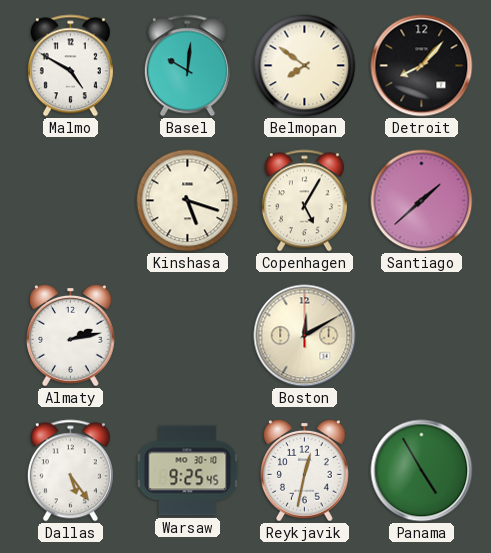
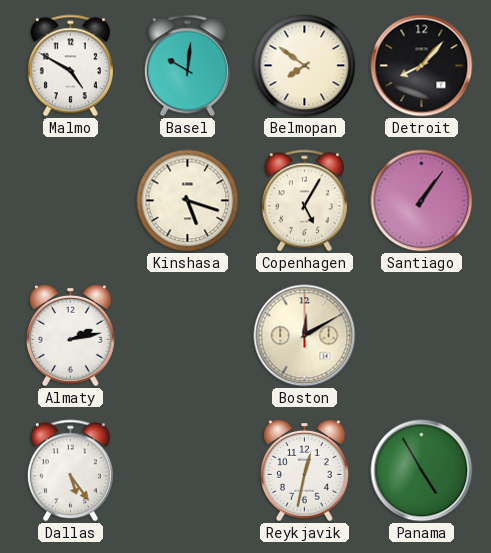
Santiago: 1:38 -> 1:06
Warsaw: 9:25 -> none
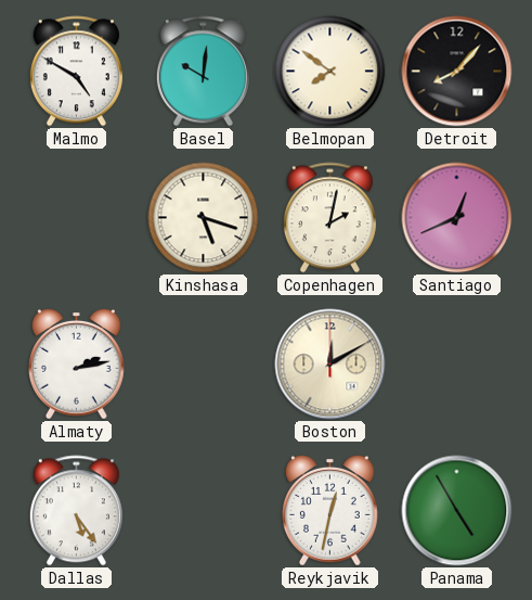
Copenhagen: 5:05 -> 2:02
Santiago: 1:06 -> 12:41
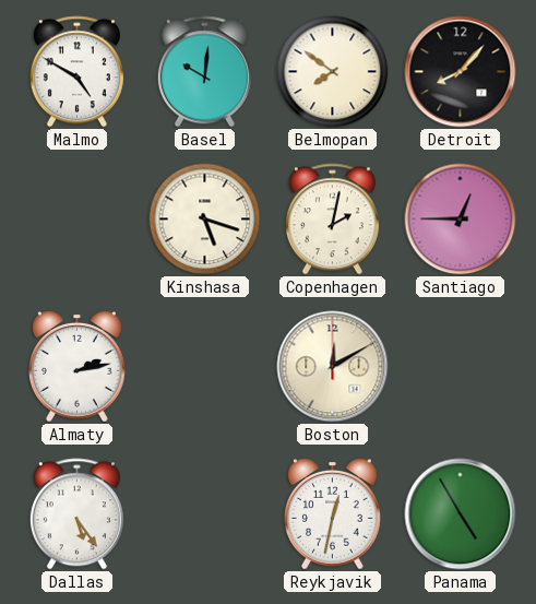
Santiago: 12:41 -> 12:45
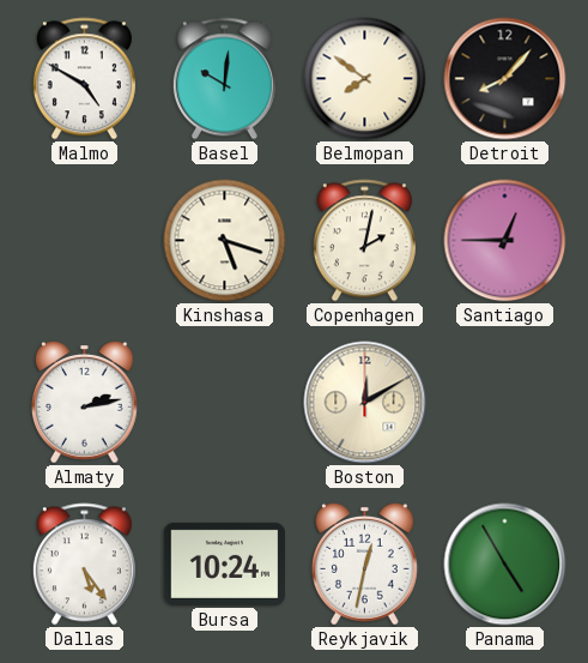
Bursa: none -> 10:24
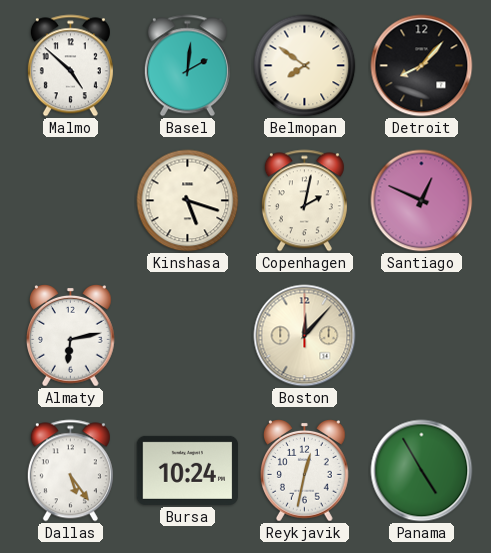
Malmo: 4:50 -> 4:52
Basel: 10:01 -> 2:01
Santiago: 12:45 -> 12:49
Almaty: 2:13 -> 6:13
Boston: 12:10 -> 12:07
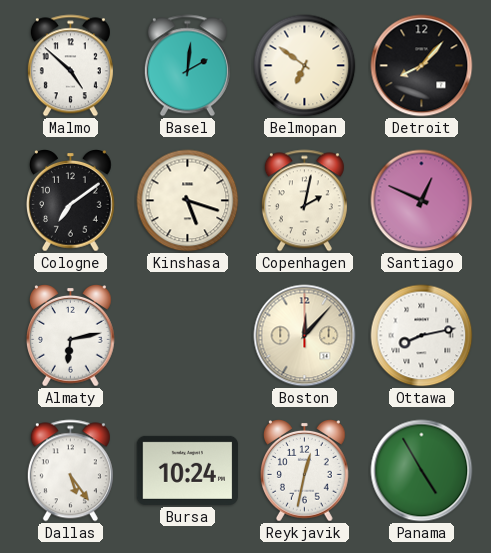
Belmopan: 7:51 -> 6:51
Cologne: none -> 7:09
Ottawa: none -> 8:13
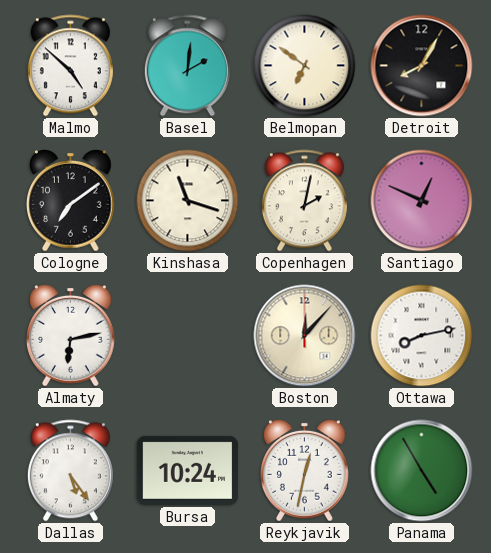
Detroit: 8:07 -> 8:05
Kinshasa: 5:18 -> 11:18
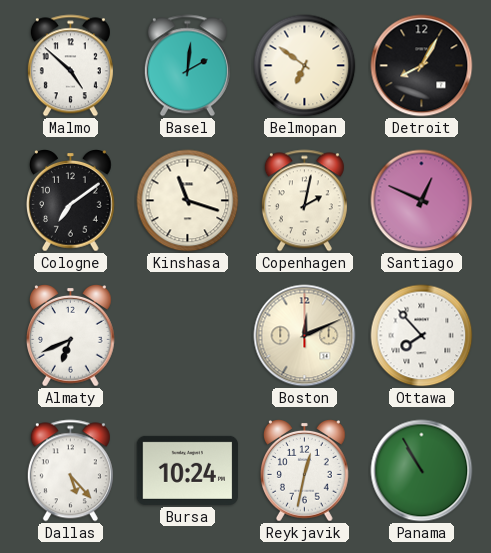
Almaty: 6:13 -> 6:41
Boston: 12:07 -> 12:11
Ottawa: 8:13 -> 7:53
Dallas: 5:24 -> 5:23
Panama: 4:55 -> 10:55
